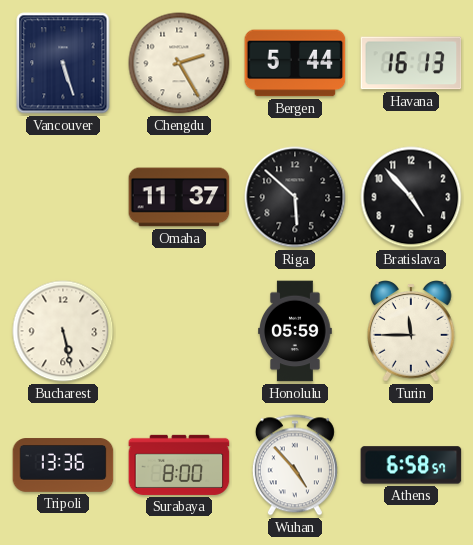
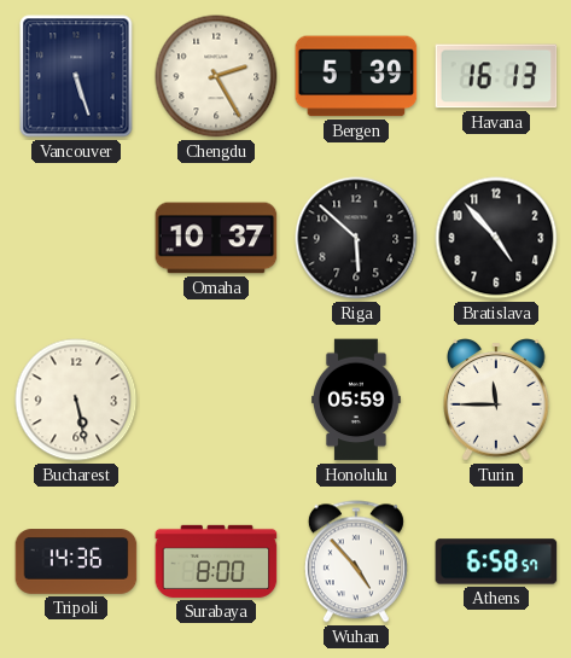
Bergen: 5:44 -> 5:39
Omaha: 11:37 -> 10:37
Tripoli: 13:36 -> 14:36
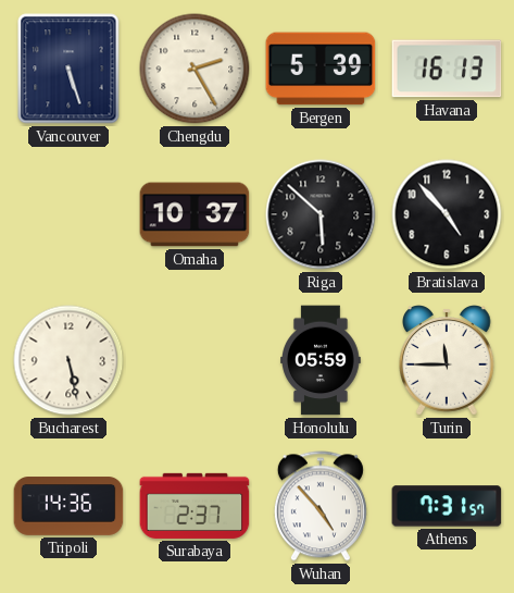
Surabaya: 8:00 -> 2:37
Athens: 6:58 -> 7:31
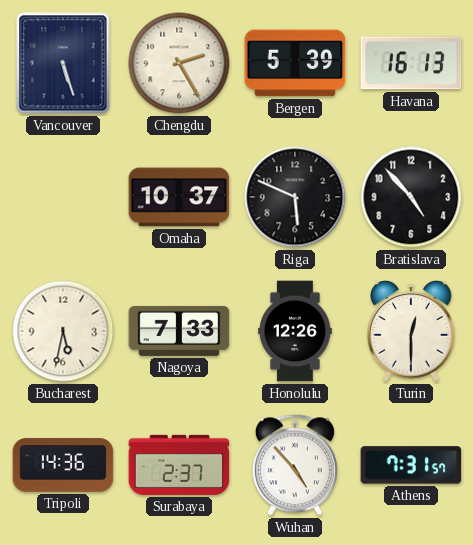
Riga: 5:52 -> 5:49
Bucharest: 5:28 -> 5:32
Nagoya: none -> 7:33
Honolulu: 05:59 -> 12:26
Turin: 11:45 -> 12:30
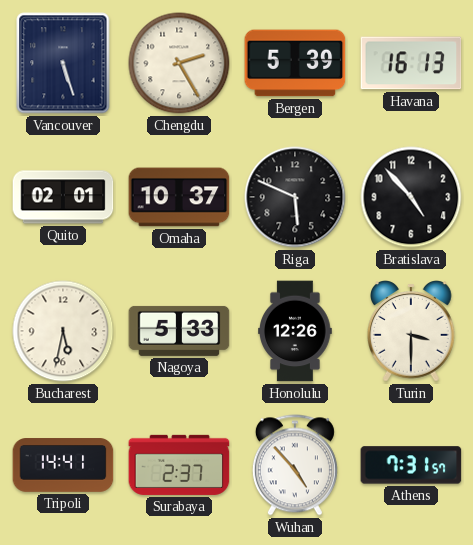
Quito: none -> 02:01
Nagoya: 7:33 -> 5:33
Turin: 12:30 -> 3:30
Tripoli: 14:36 -> 14:41
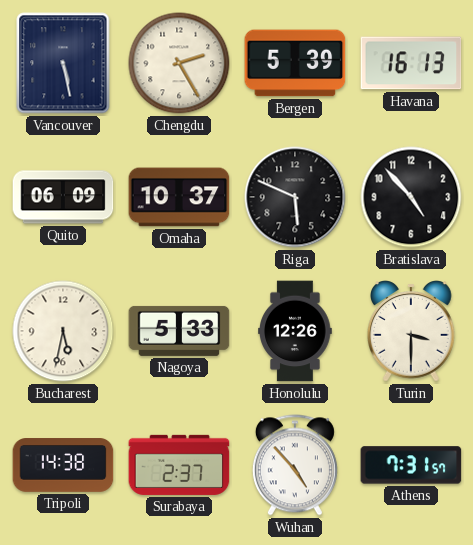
Vancouver: 5:27 -> 5:28
Quito: 02:01 -> 06:09
Tripoli: 14:41 -> 14:38
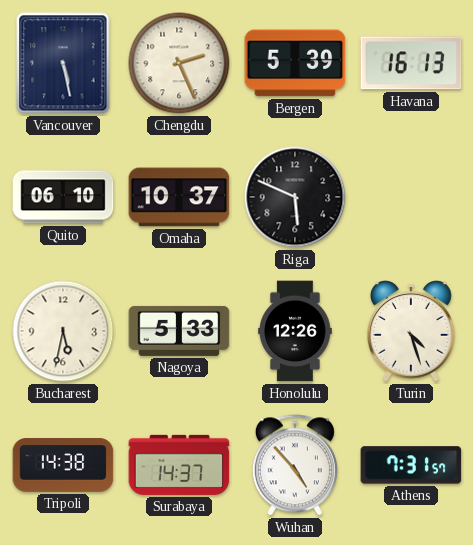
Chengdu: 2:25 -> 2:26
Quito: 06:09 -> 06:10
Bratislava: 4:53 -> none
Turin: 3:30 -> 4:27
Surabaya: 2:37 -> 14:37
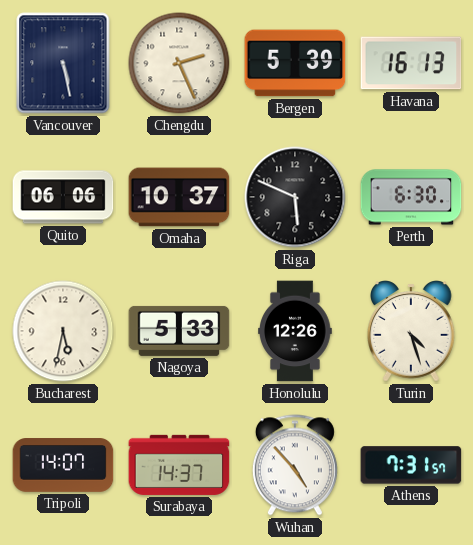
Quito: 06:10 -> 06:06
Perth: none -> 6:30
Tripoli: 14:38 -> 14:07
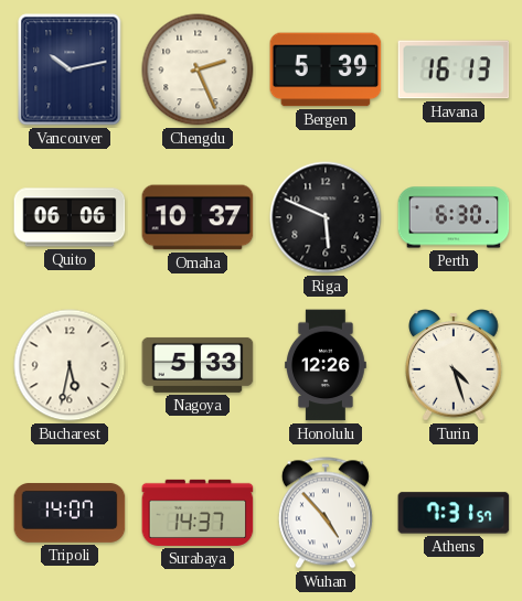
Vancouver: 5:28 -> 10:13
